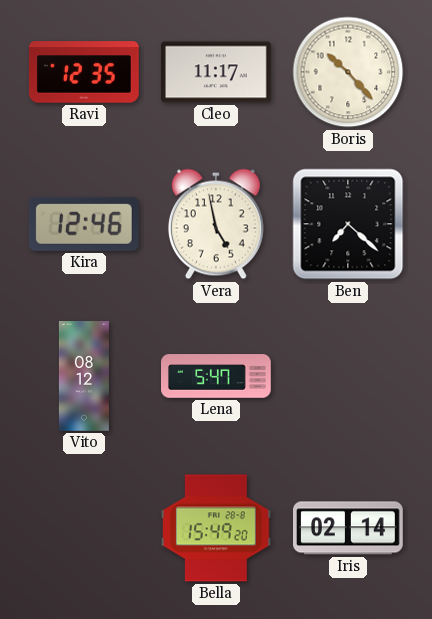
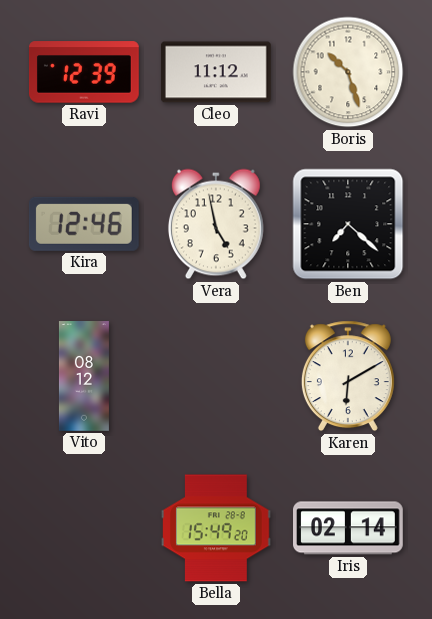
Ravi: 12:35 -> 12:39
Cleo: 11:17 -> 11:12
Boris: 10:23 -> 10:27
Lena: 5:47 -> none
Karen: none -> 6:10
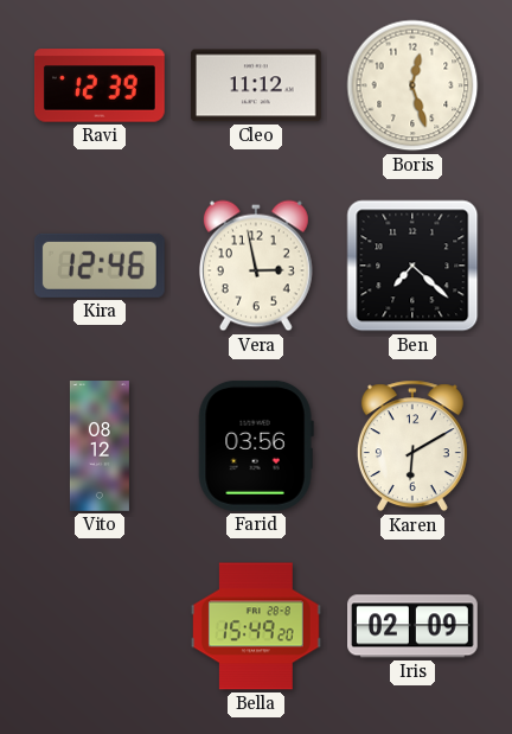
Boris: 10:27 -> 12:27
Vera: 4:58 -> 2:58
Farid: none -> 03:56
Iris: 02:14 -> 02:09
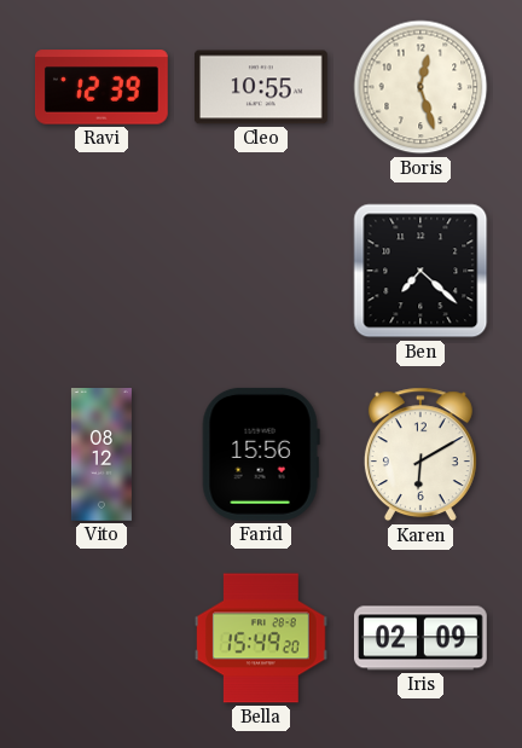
Cleo: 11:12 -> 10:55
Kira: 12:46 -> none
Vera: 2:58 -> none
Farid: 03:56 -> 15:56
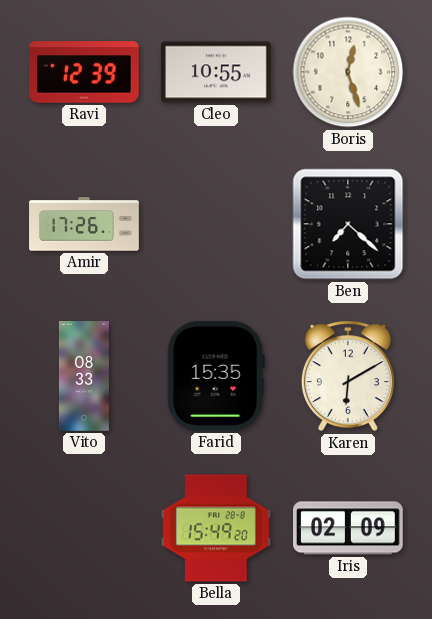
Amir: none -> 17:26
Vito: 08:12 -> 08:33
Farid: 15:56 -> 15:35
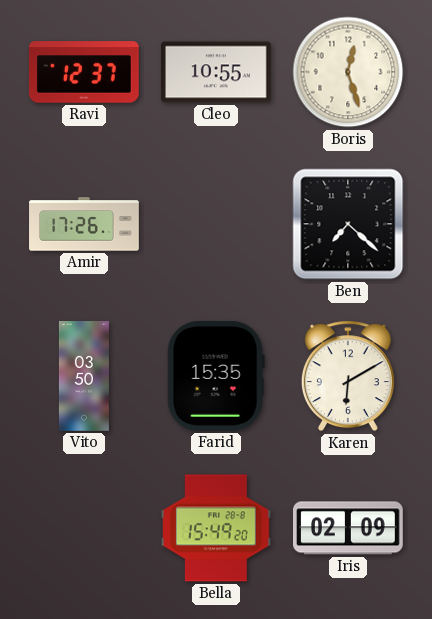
Ravi: 12:39 -> 12:37
Vito: 08:33 -> 03:50
